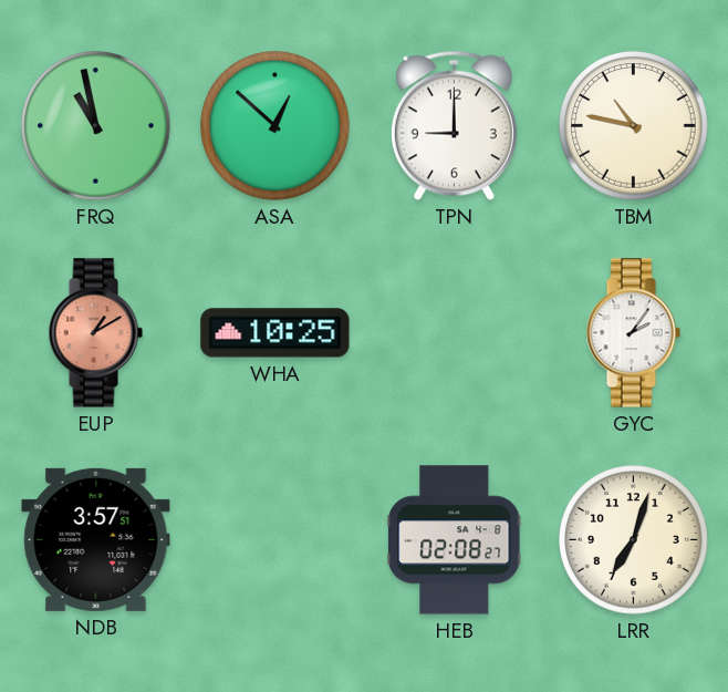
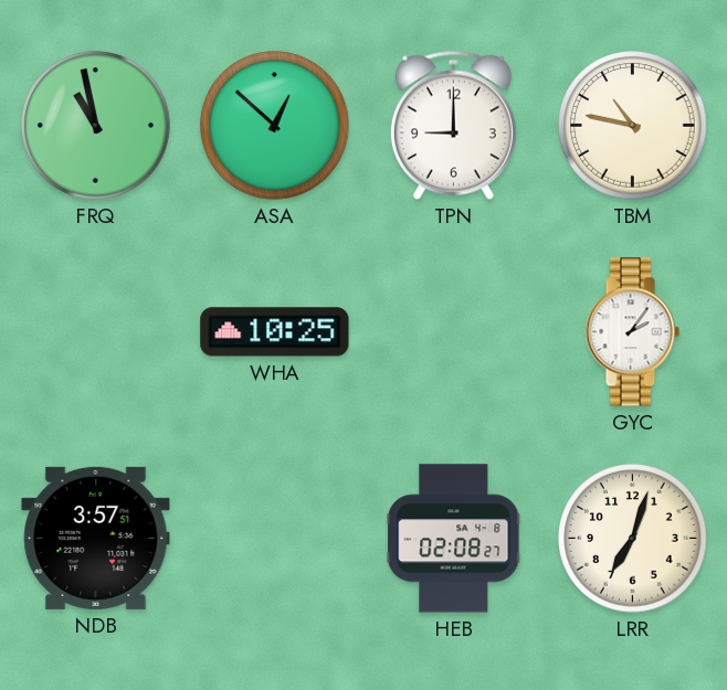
EUP: 1:10 -> none
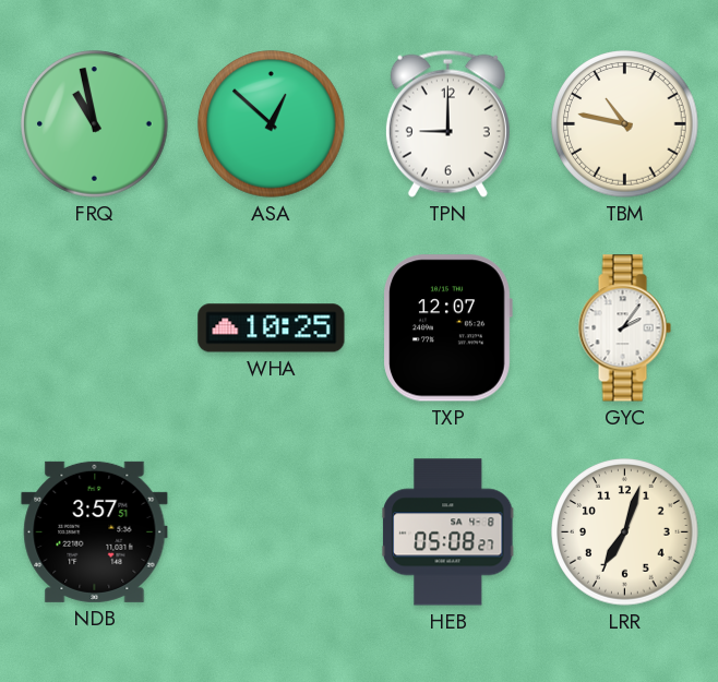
TXP: none -> 12:07
HEB: 02:08 -> 05:08
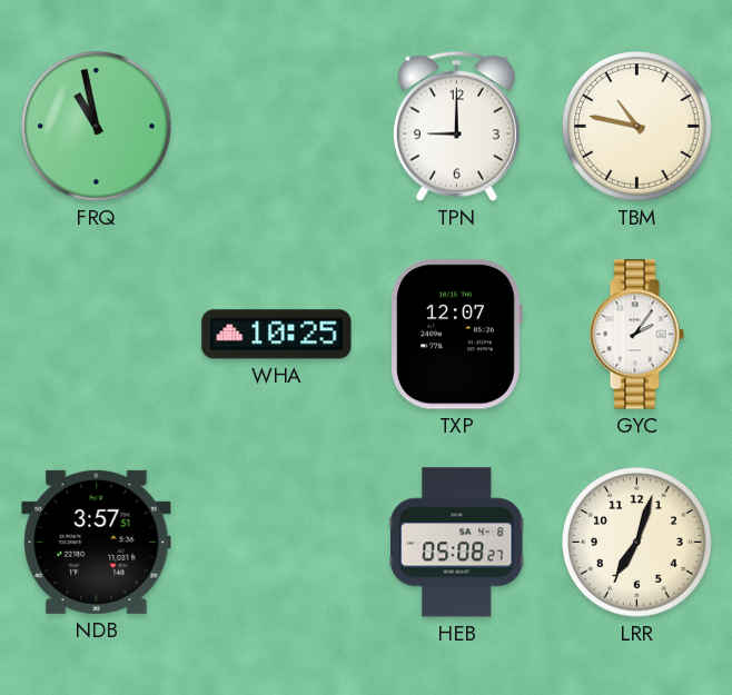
ASA: 12:52 -> none
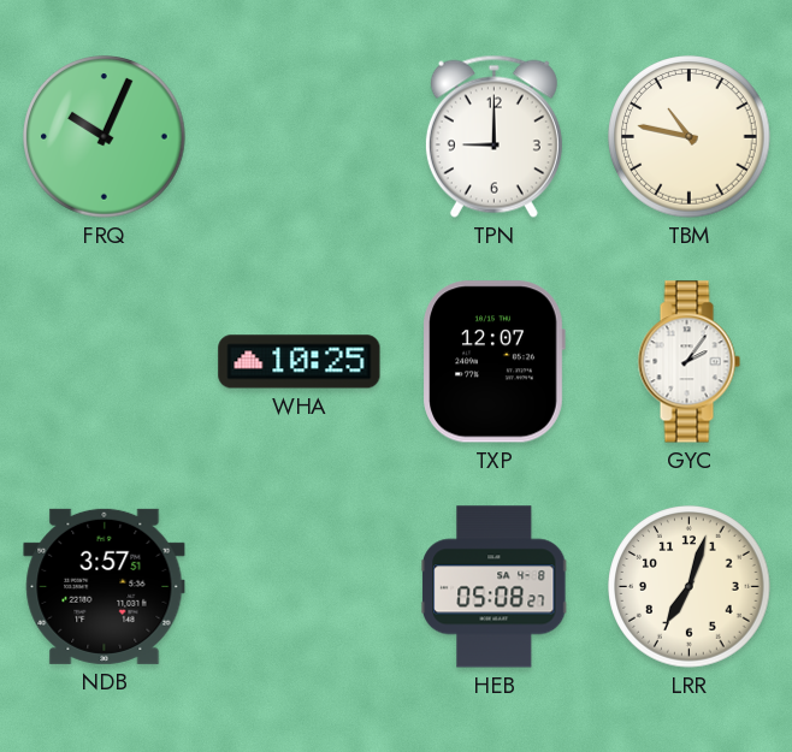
FRQ: 10:58 -> 10:04
